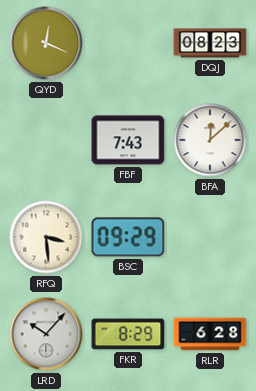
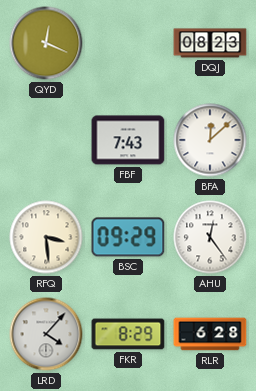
AHU: none -> 12:24
LRD: 10:07 -> 4:07
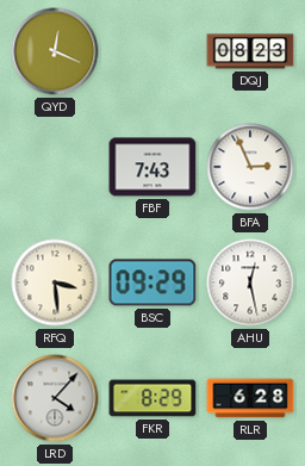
BFA: 12:08 -> 2:56
AHU: 12:24 -> 12:28
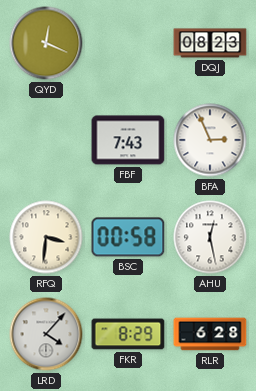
RFQ: 3:29 -> 3:31
BSC: 09:29 -> 00:58
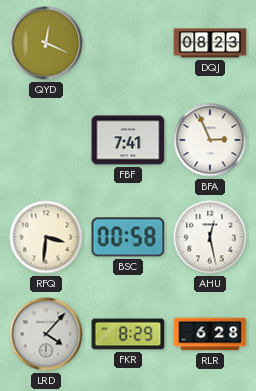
FBF: 7:43 -> 7:41
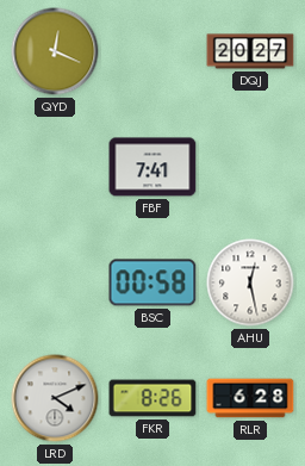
DQJ: 08:23 -> 20:27
BFA: 2:56 -> none
RFQ: 3:31 -> none
LRD: 4:07 -> 4:11
FKR: 8:29 -> 8:26
